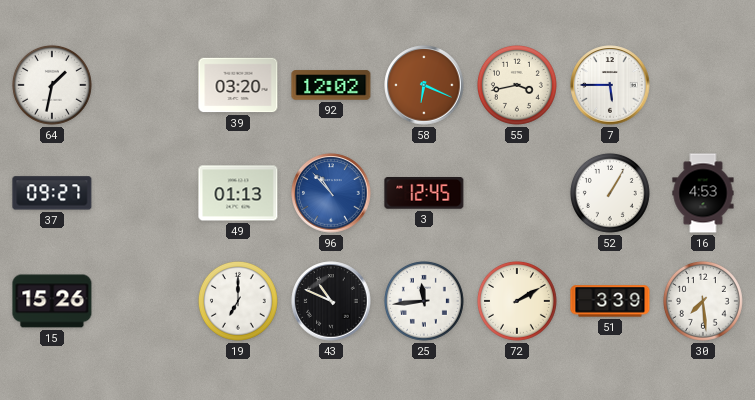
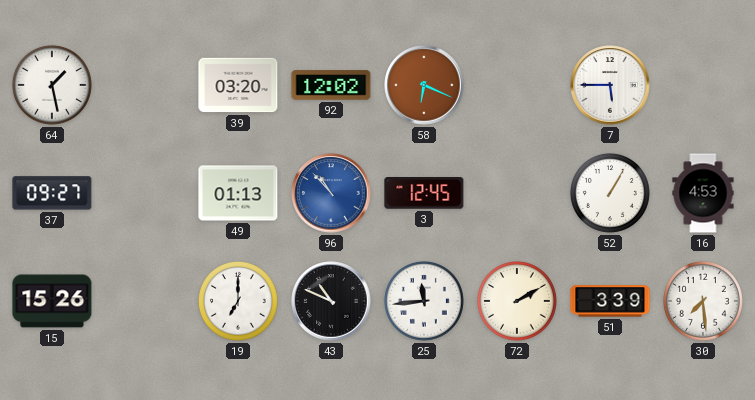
64: 1:32 -> 1:28
55: 3:43 -> none
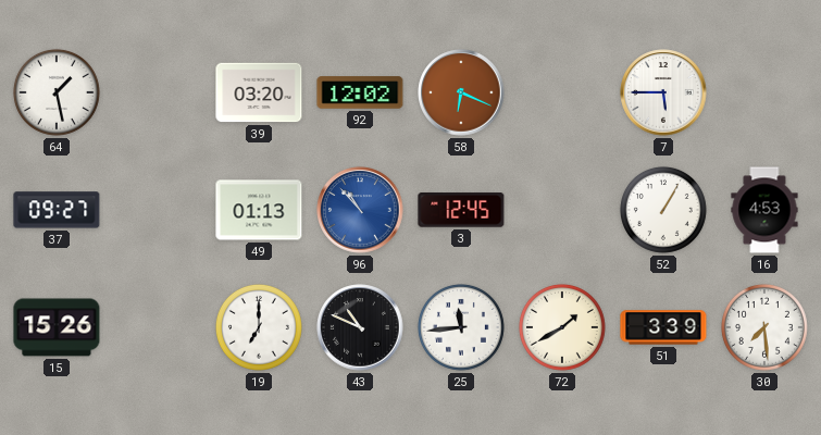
72: 2:10 -> 1:40
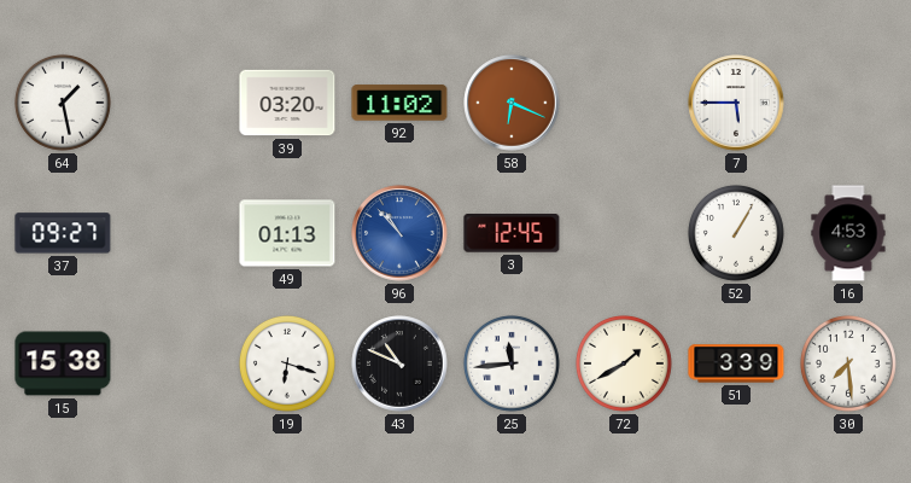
92: 12:02 -> 11:02
15: 15:26 -> 15:38
19: 7:00 -> 6:18
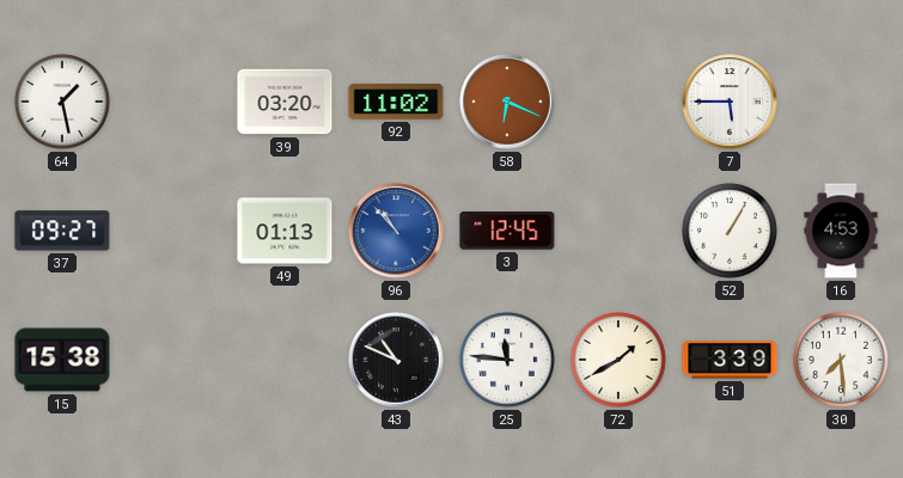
19: 6:18 -> none
25: 11:44 -> 11:46
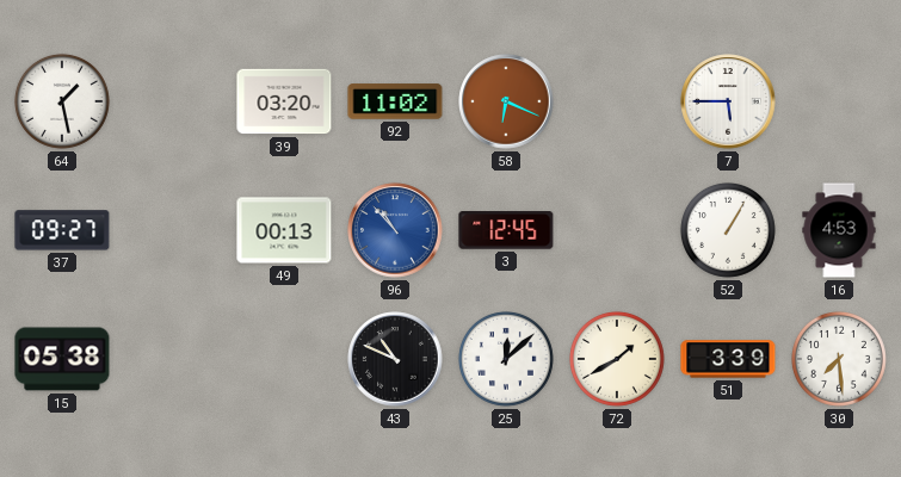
49: 01:13 -> 00:13
15: 15:38 -> 05:38
25: 11:46 -> 12:08
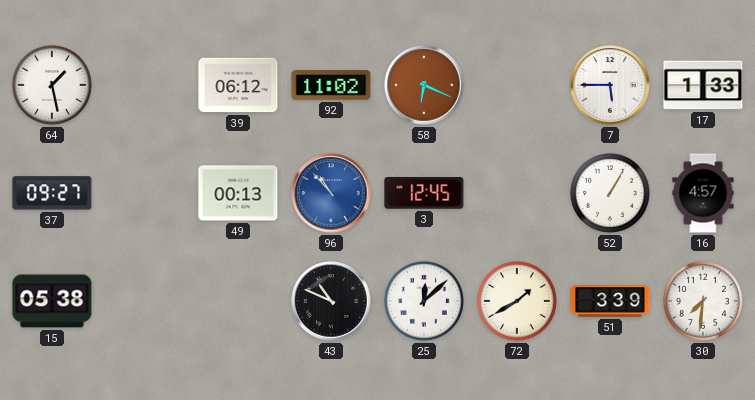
39: 03:20 -> 06:12
17: none -> 1:33
16: 4:53 -> 4:57
30: 7:29 -> 7:31
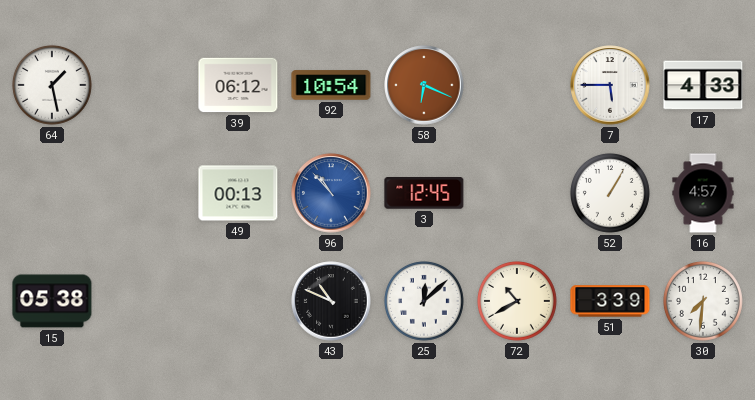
92: 11:02 -> 10:54
17: 1:33 -> 4:33
37: 09:27 -> none
72: 1:40 -> 10:40
